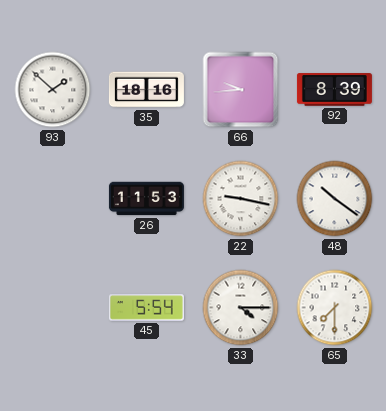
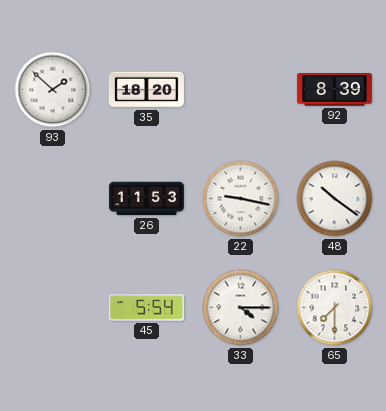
35: 18:16 -> 18:20
66: 9:44 -> none
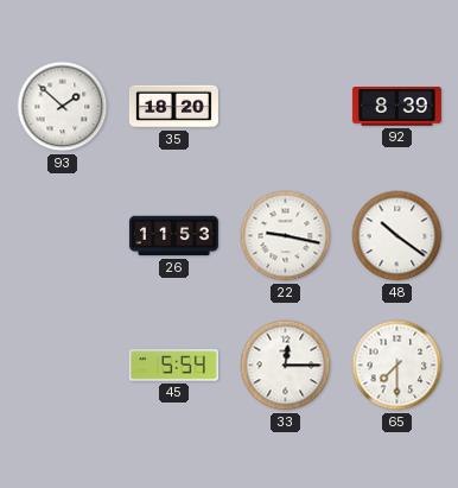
33: 4:15 -> 12:15
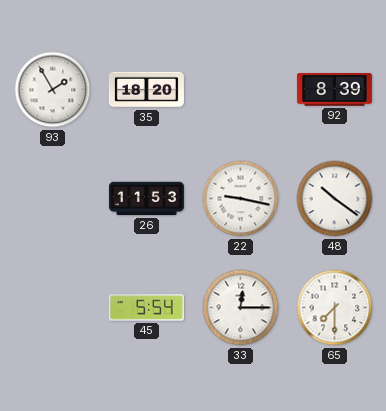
93: 1:52 -> 1:55
